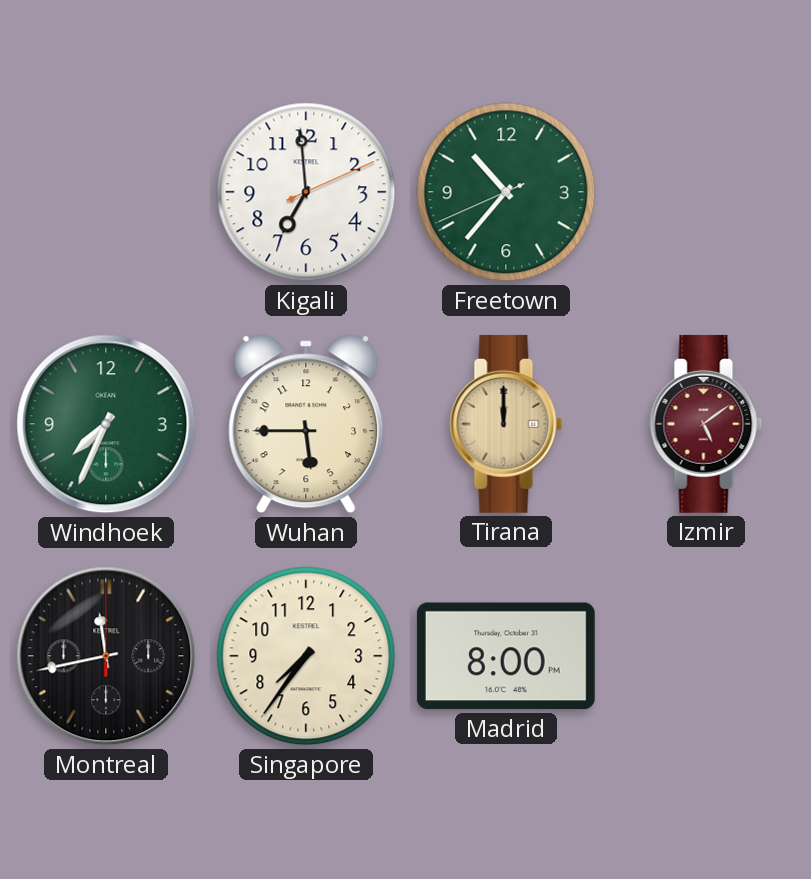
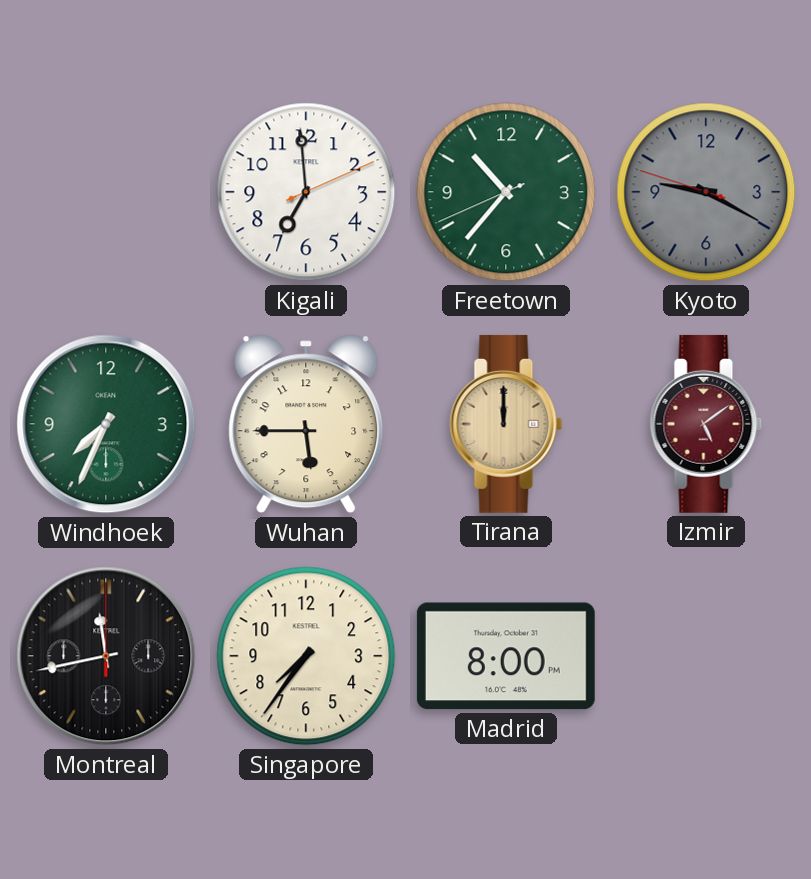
Kyoto: none -> 9:19
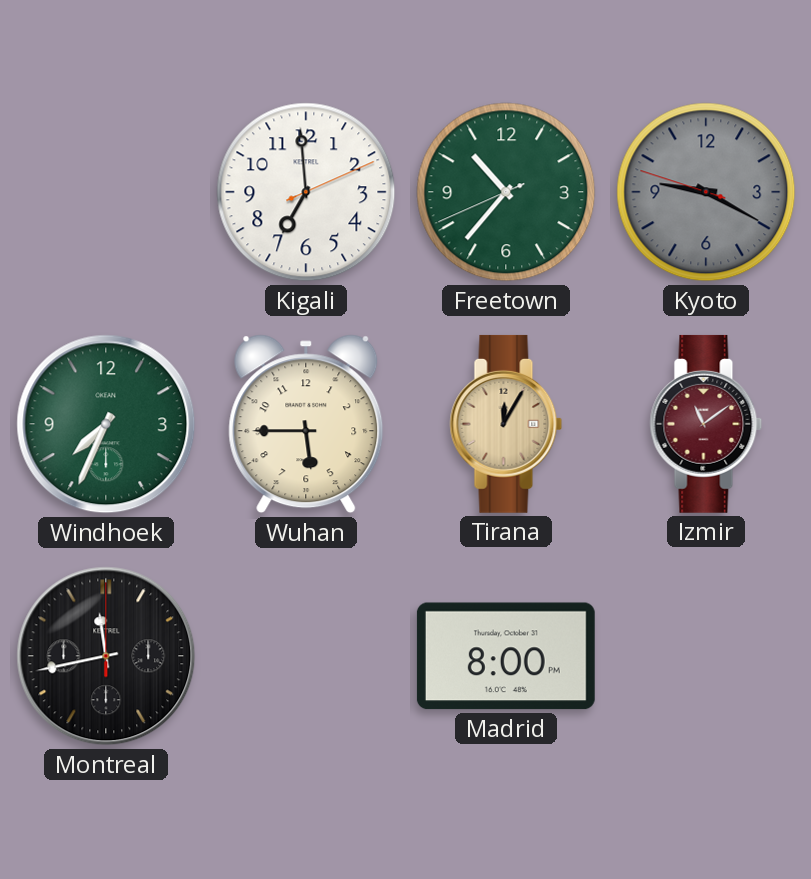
Tirana: 12:00 -> 12:05
Izmir: 5:09 -> 11:09
Singapore: 7:36 -> none
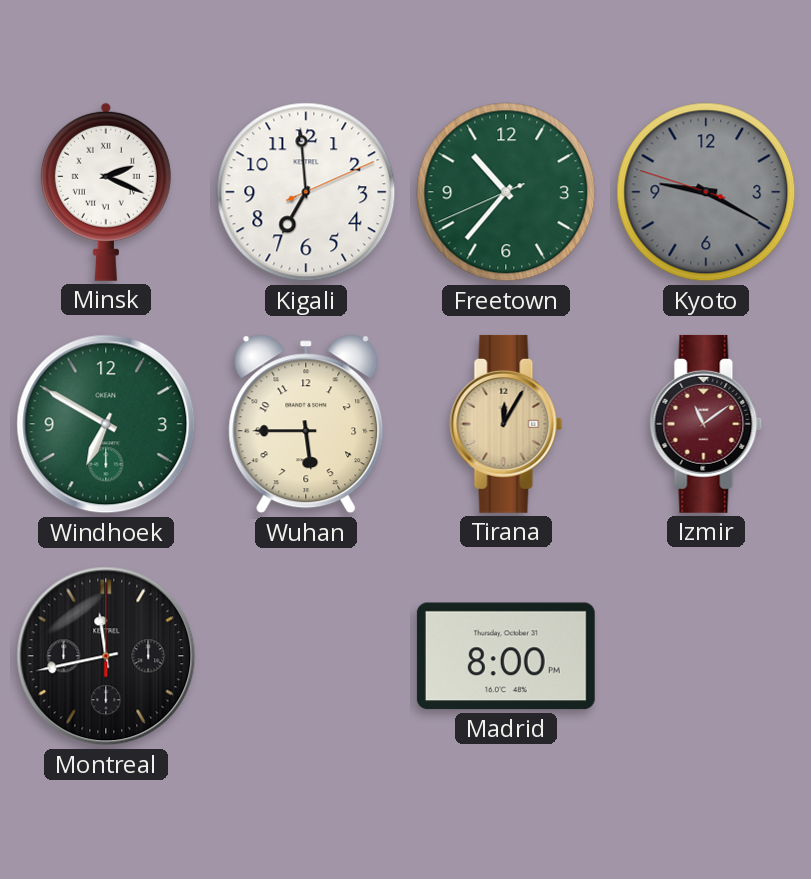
Minsk: none -> 2:19
Windhoek: 7:34 -> 6:50
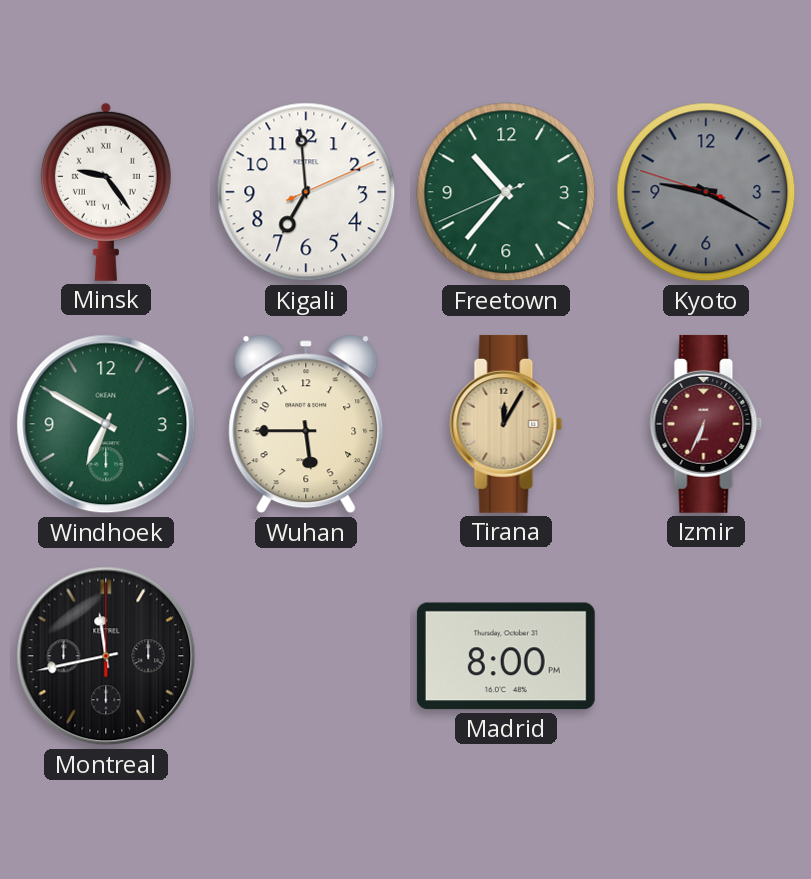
Minsk: 2:19 -> 9:24
Izmir: 11:09 -> 6:34
